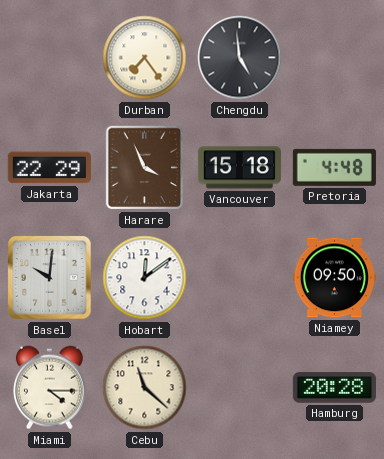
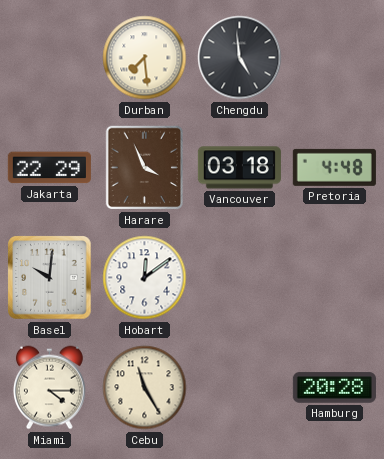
Durban: 7:24 -> 7:29
Vancouver: 15:18 -> 03:18
Niamey: 09:50 -> none
Cebu: 11:22 -> 11:25
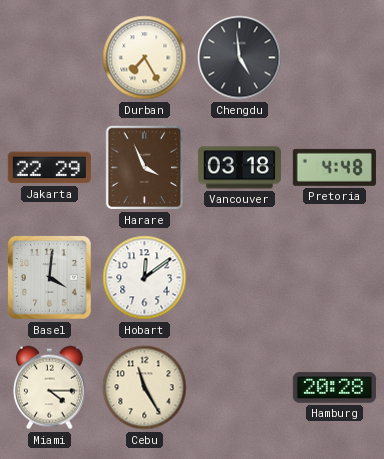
Durban: 7:29 -> 7:25
Basel: 10:01 -> 4:01
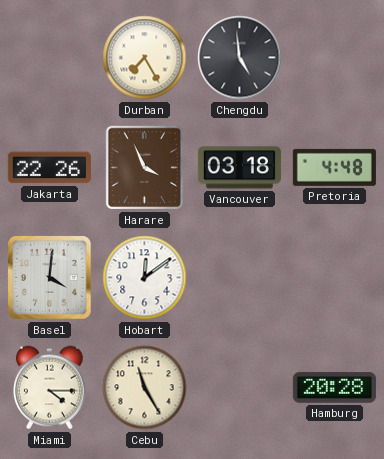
Jakarta: 22:29 -> 22:26
